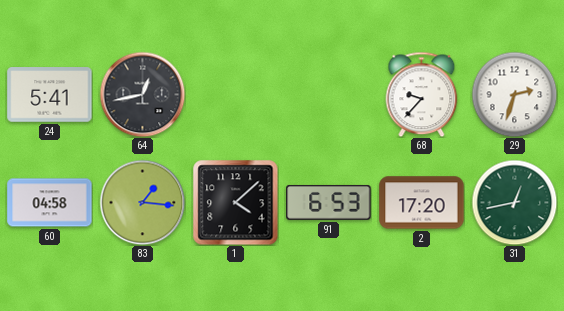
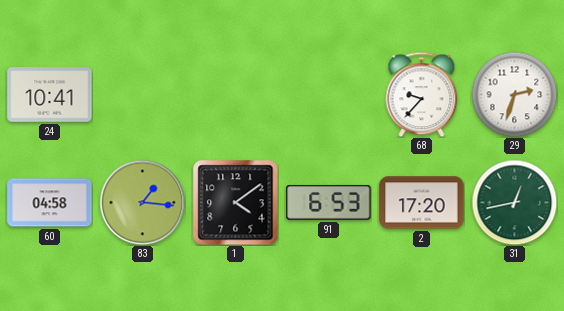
24: 5:41 -> 10:41
64: 12:43 -> none
1: 4:08 -> 4:09
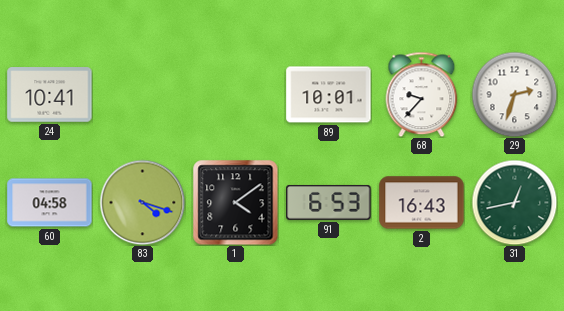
89: none -> 10:01
83: 1:16 -> 4:18
2: 17:20 -> 16:43
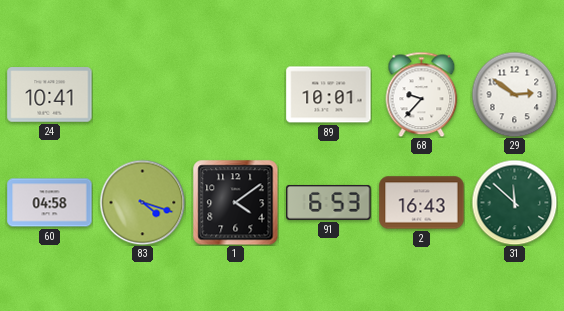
29: 2:33 -> 2:51
31: 12:43 -> 11:52
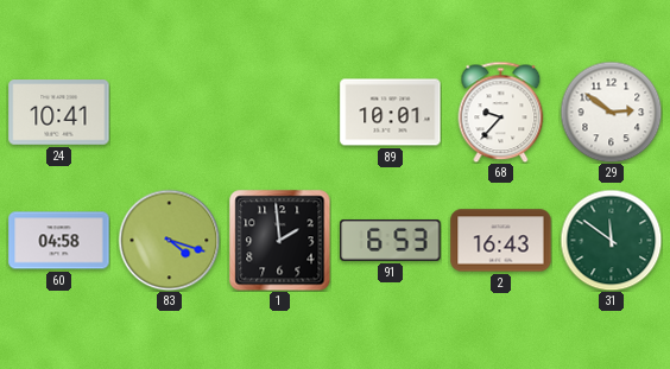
1: 4:09 -> 1:59
31: 11:52 -> 11:51
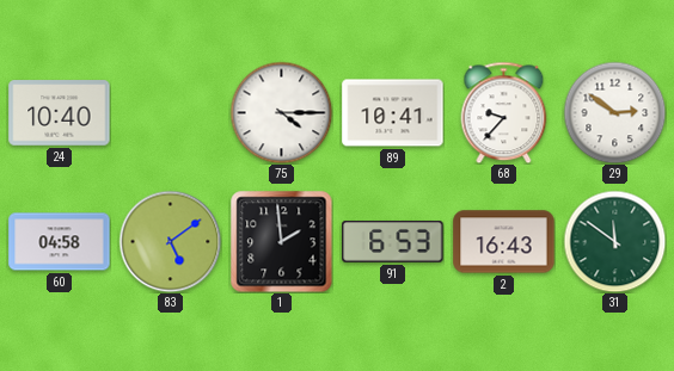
24: 10:41 -> 10:40
75: none -> 4:15
89: 10:01 -> 10:41
83: 4:18 -> 5:09
